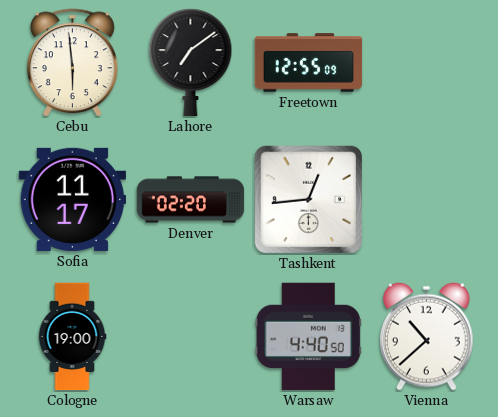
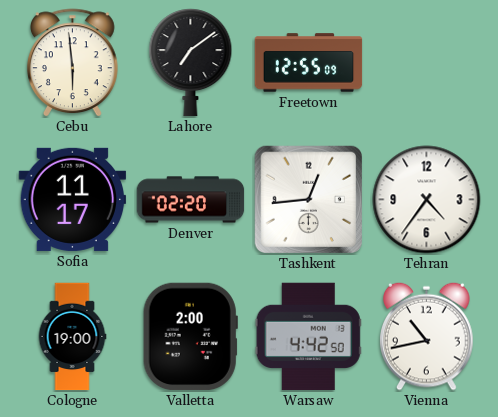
Tehran: none -> 4:36
Valletta: none -> 2:00
Warsaw: 4:40 -> 4:42
Vienna: 10:38 -> 10:43
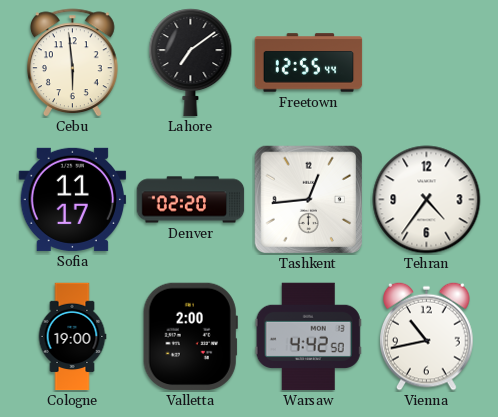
Freetown: 12:55:09 -> 12:55:44
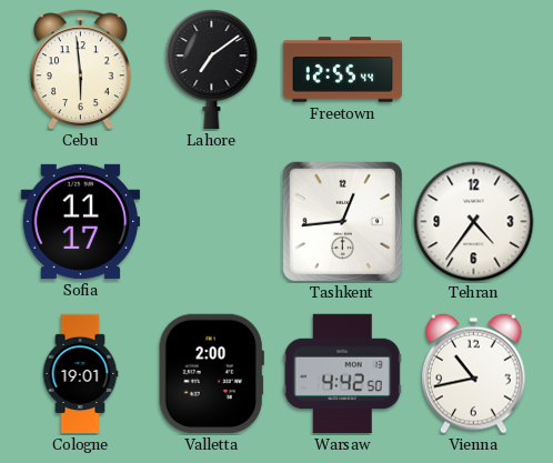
Denver: 02:20 -> none
Cologne: 19:00 -> 19:01
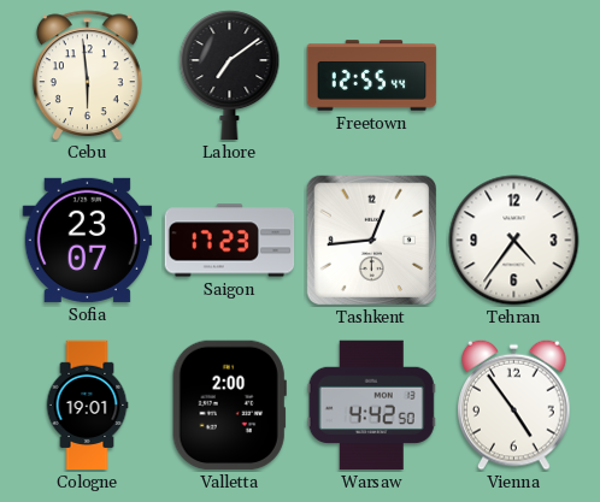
Sofia: 11:17 -> 23:07
Saigon: none -> 17:23
Vienna: 10:43 -> 4:54
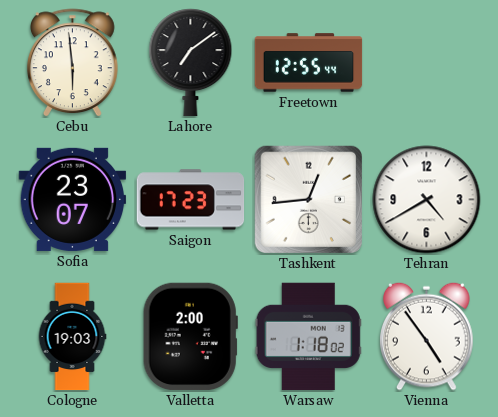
Tehran: 4:36 -> 4:40
Cologne: 19:01 -> 19:03
Warsaw: 4:42 -> 1:18
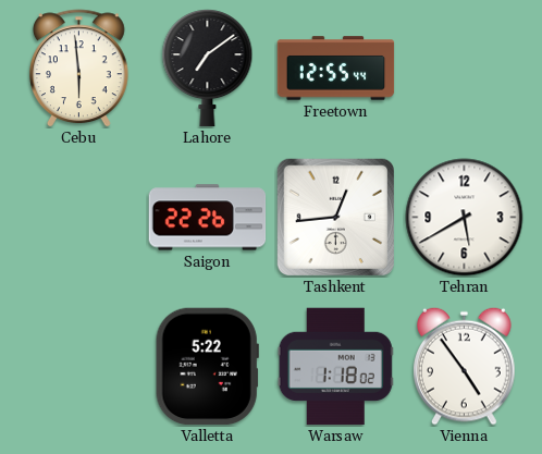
Sofia: 23:07 -> none
Saigon: 17:23 -> 22:26
Tehran: 4:40 -> 5:40
Cologne: 19:03 -> none
Valletta: 2:00 -> 5:22
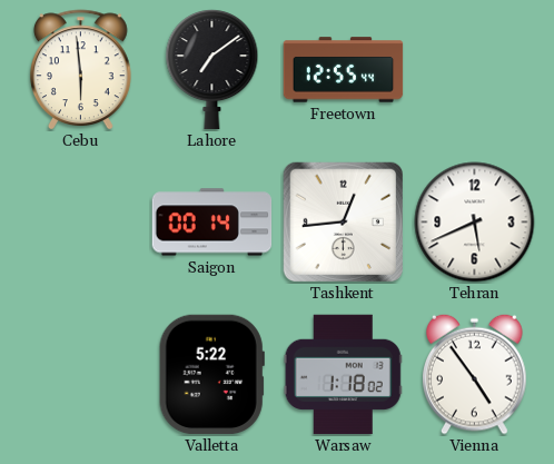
Saigon: 22:26 -> 00:14
Tehran: 5:40 -> 5:41
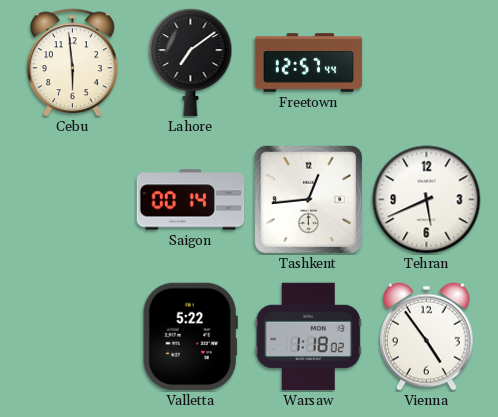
Freetown: 12:55 -> 12:57
